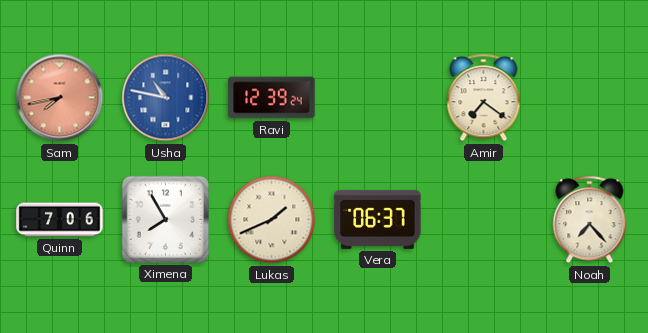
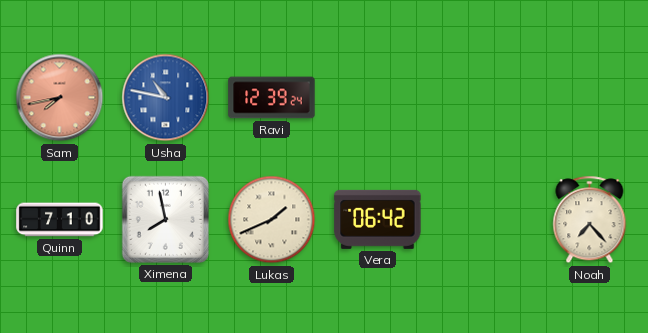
Amir: 7:21 -> none
Quinn: 7:06 -> 7:10
Ximena: 7:55 -> 7:58
Vera: 06:37 -> 06:42
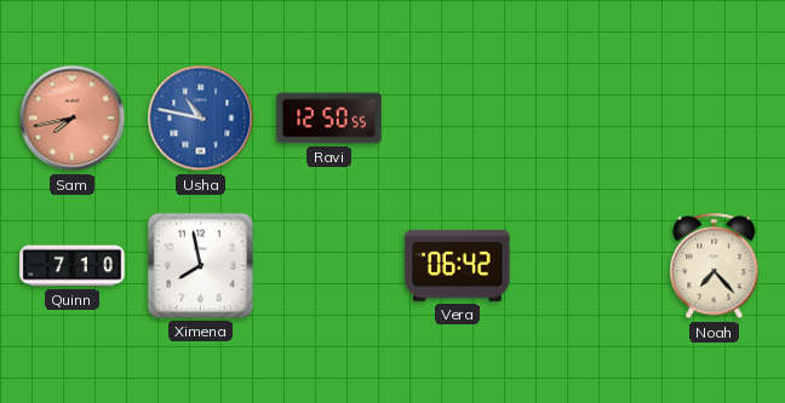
Ravi: 12:39 -> 12:50
Lukas: 1:41 -> none
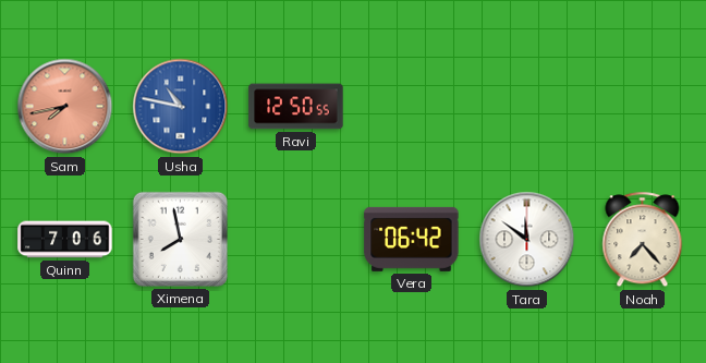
Quinn: 7:10 -> 7:06
Tara: none -> 11:51
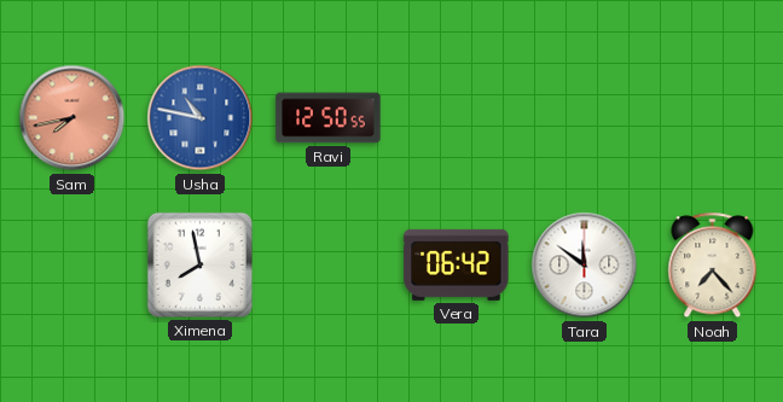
Quinn: 7:06 -> none
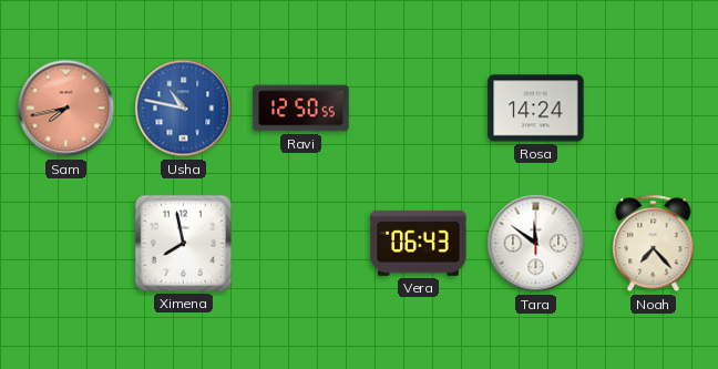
Rosa: none -> 14:24
Vera: 06:42 -> 06:43
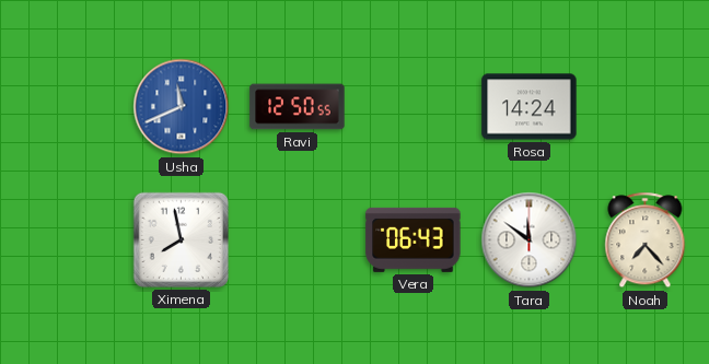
Sam: 7:43 -> none
Usha: 10:47 -> 11:41
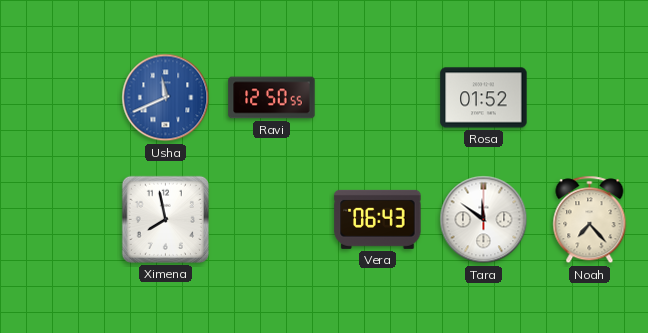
Rosa: 14:24 -> 01:52
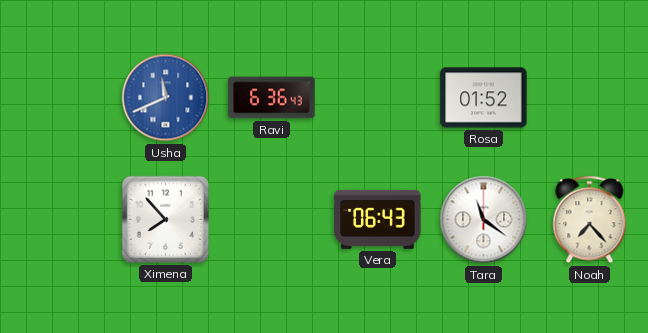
Ravi: 12:50 -> 6:36
Ximena: 7:58 -> 7:53
Tara: 11:51 -> 11:21
